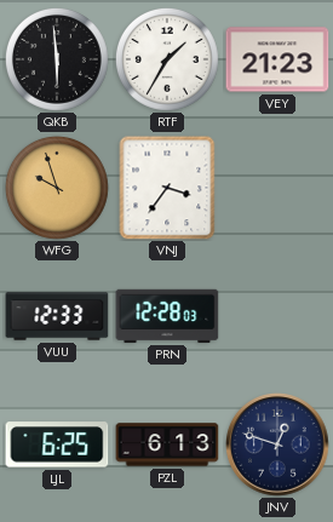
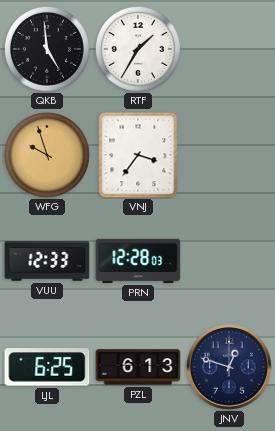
QKB: 5:59 -> 4:59
VEY: 21:23 -> none
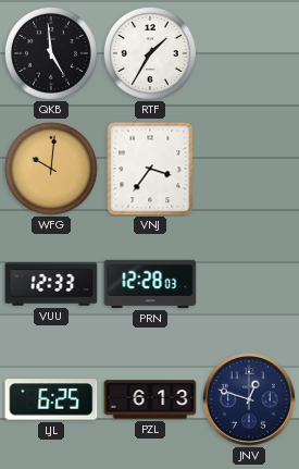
WFG: 9:57 -> 10:01
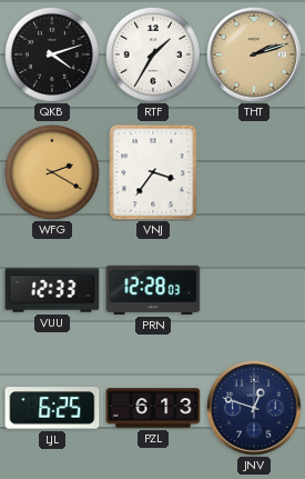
QKB: 4:59 -> 4:12
THT: none -> 2:12
WFG: 10:01 -> 2:20
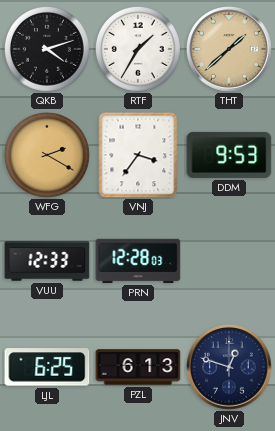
THT: 2:12 -> 1:38
DDM: none -> 9:53
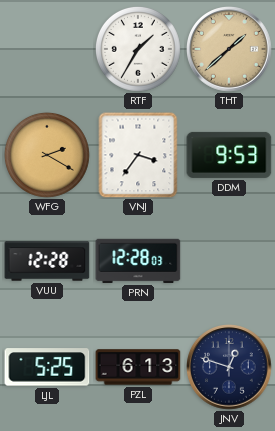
QKB: 4:12 -> none
VUU: 12:33 -> 12:28
LJL: 6:25 -> 5:25
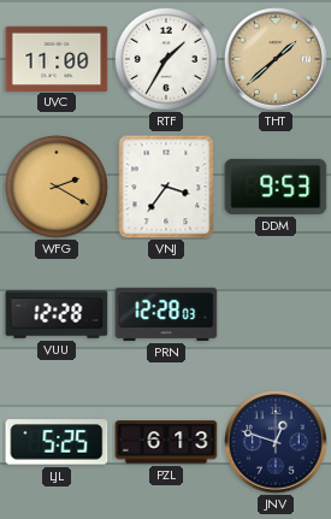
UVC: none -> 11:00
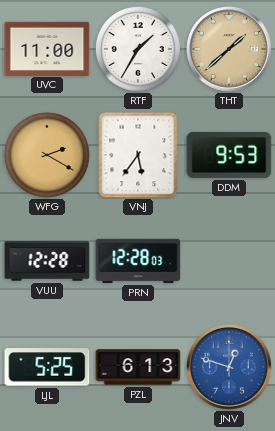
VNJ: 3:36 -> 5:36
JNV dial: navy -> blue
